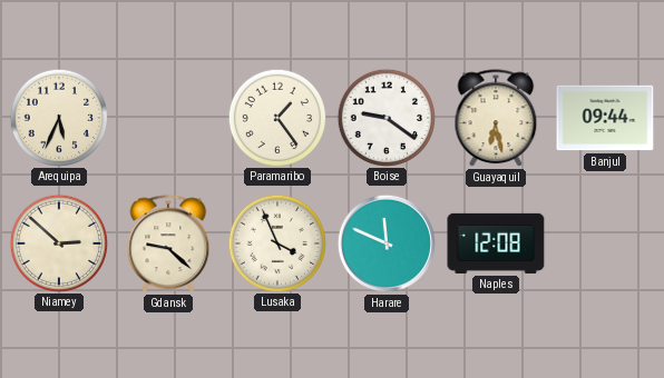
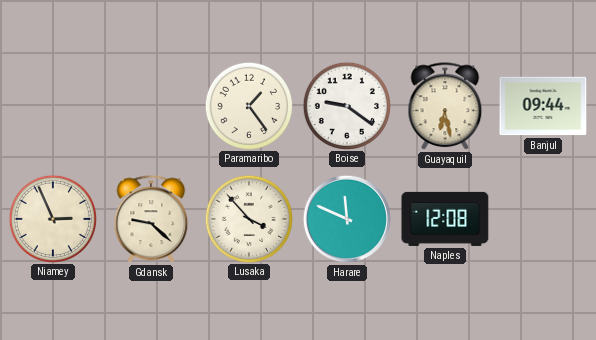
Arequipa: 5:34 -> none
Niamey: 2:52 -> 2:56
Lusaka: 3:56 -> 3:53
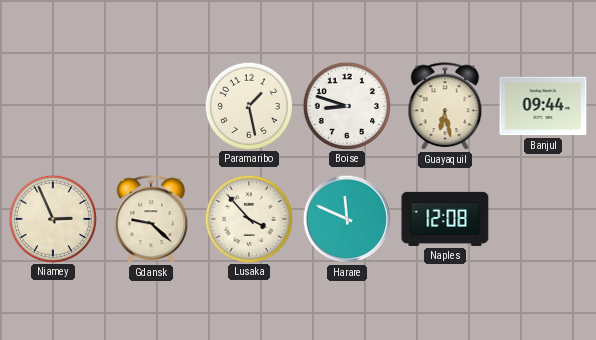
Paramaribo: 1:24 -> 1:28
Boise: 9:21 -> 8:48
